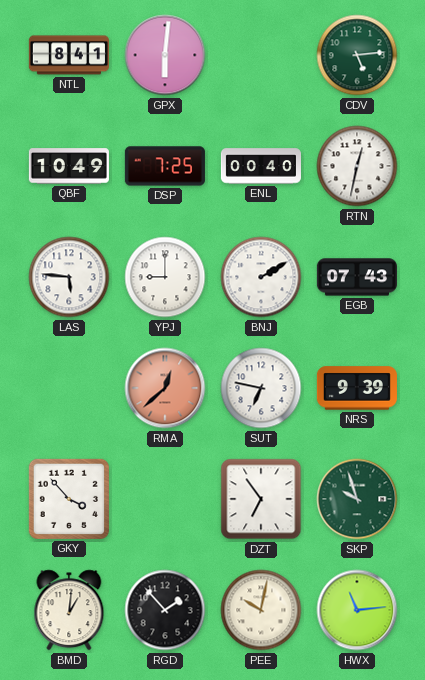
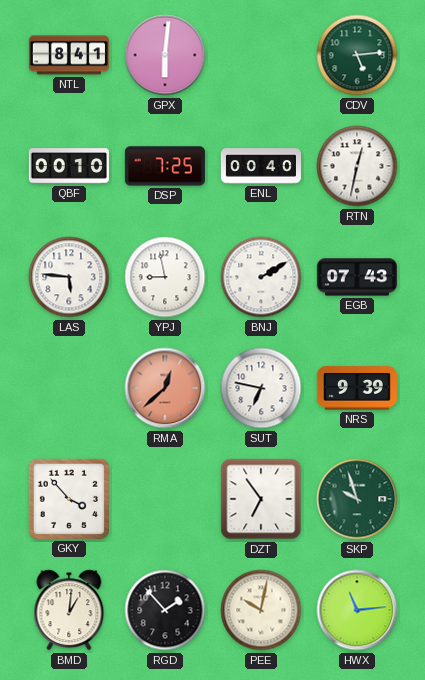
QBF: 10:49 -> 00:10
YPJ: 9:00 -> 8:58
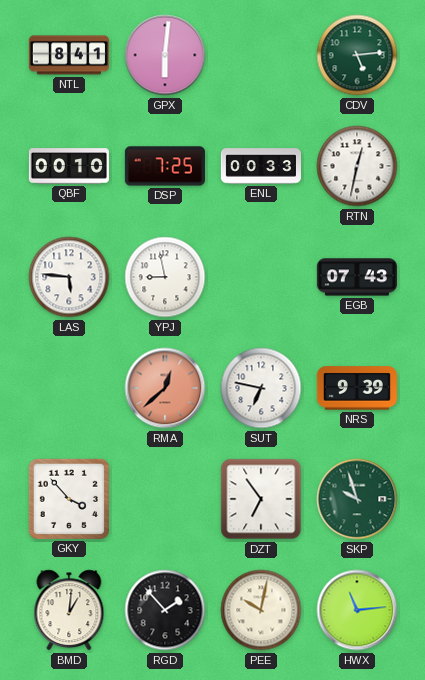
ENL: 00:40 -> 00:33
BNJ: 2:10 -> none
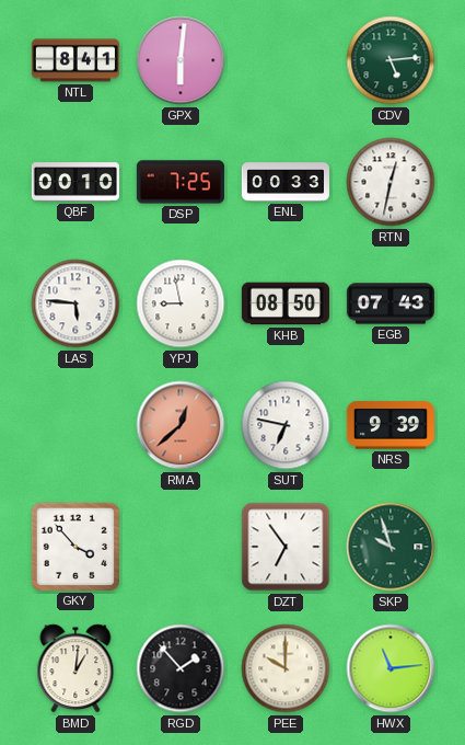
KHB: none -> 08:50
PEE: 10:02 -> 10:00
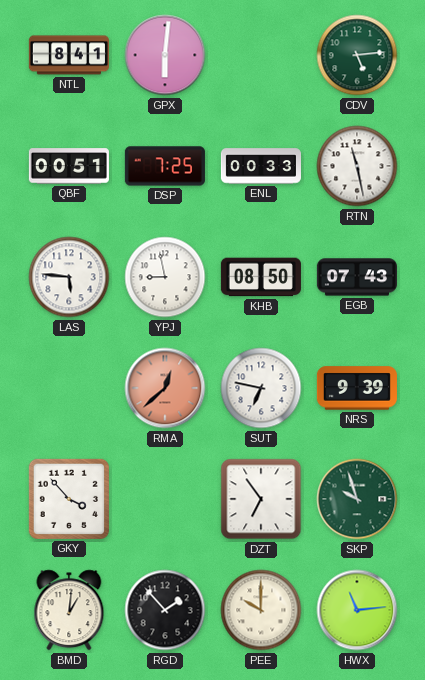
QBF: 00:10 -> 00:51
RTN: 12:32 -> 11:28
